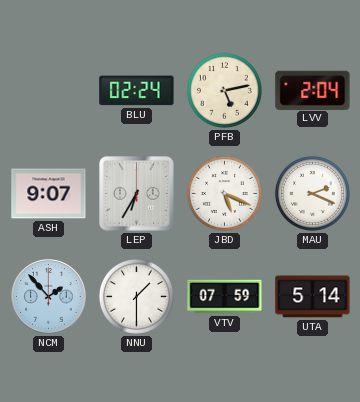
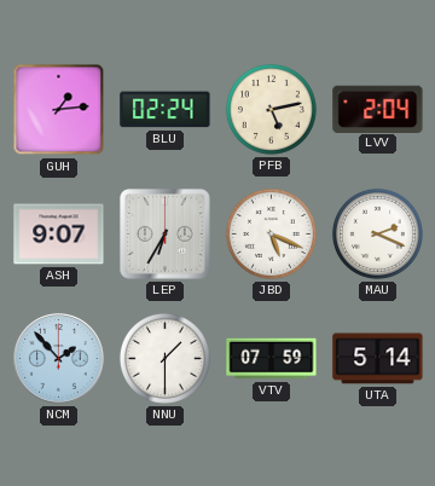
GUH: none -> 1:14
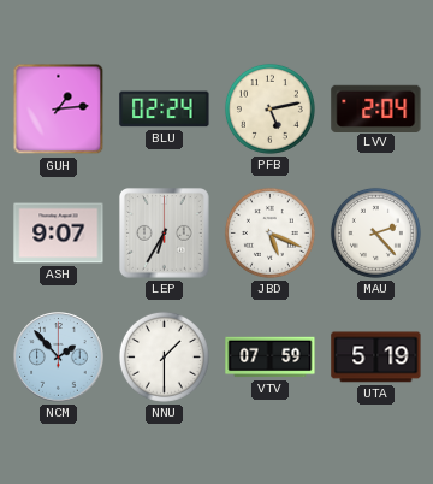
MAU: 2:19 -> 2:23
UTA: 5:14 -> 5:19
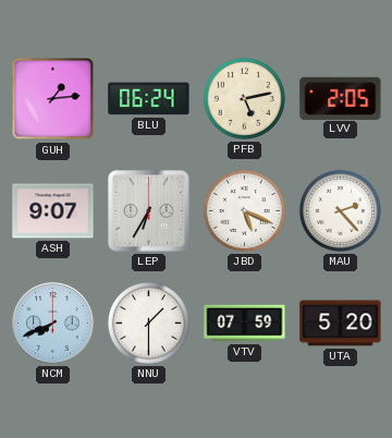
BLU: 02:24 -> 06:24
LVV: 2:04 -> 2:05
NCM: 1:53 -> 7:41
UTA: 5:19 -> 5:20
